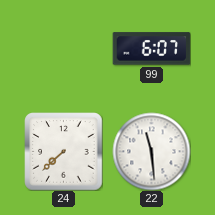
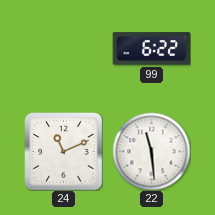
99: 6:07 -> 6:22
24: 7:38 -> 11:11
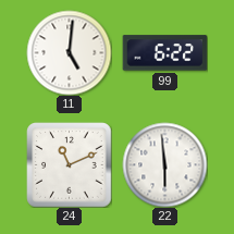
11: none -> 5:01
22: 11:29 -> 5:59
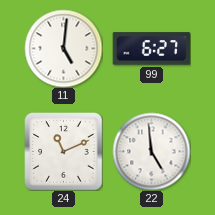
99: 6:22 -> 6:27
22: 5:59 -> 4:59
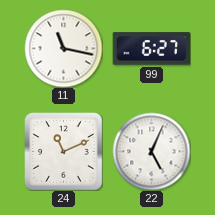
11: 5:01 -> 11:17
22: 4:59 -> 5:04
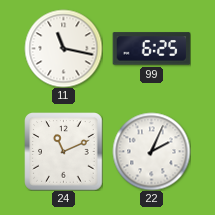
99: 6:27 -> 6:25
22: 5:04 -> 2:04
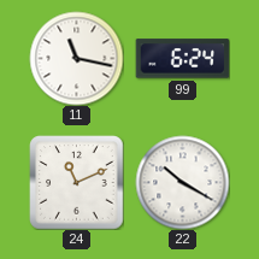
99: 6:25 -> 6:24
22: 2:04 -> 10:20
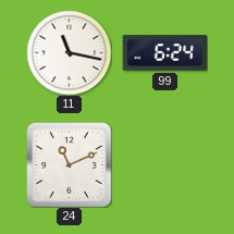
22: 10:20 -> none
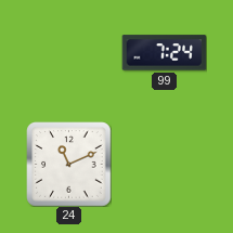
11: 11:17 -> none
99: 6:24 -> 7:24
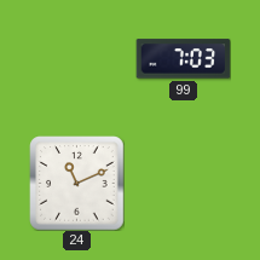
99: 7:24 -> 7:03
